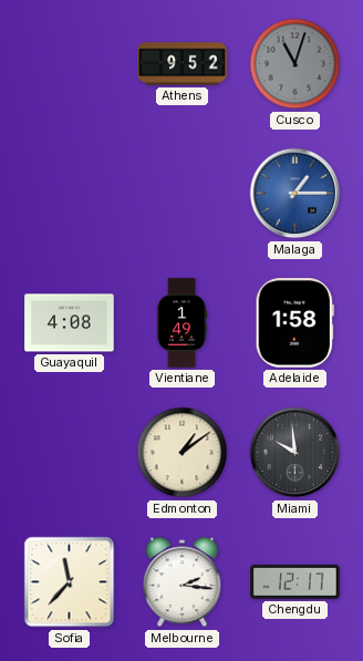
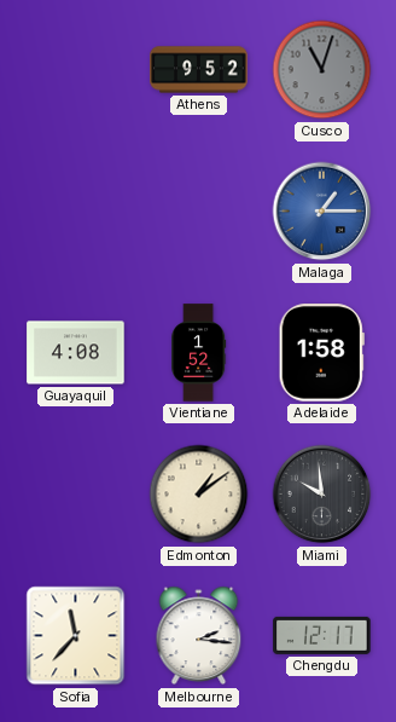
Vientiane: 1:49 -> 1:52
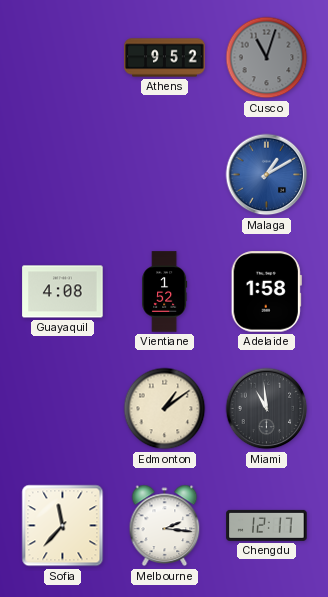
Malaga: 1:15 -> 1:10
Miami: 9:59 -> 10:59
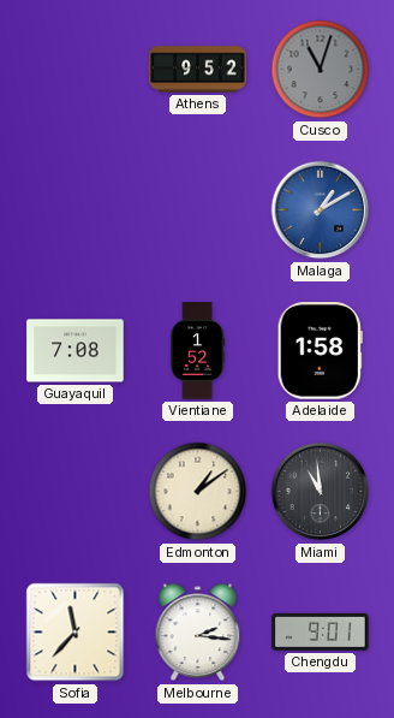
Guayaquil: 4:08 -> 7:08
Chengdu: 12:17 -> 9:01
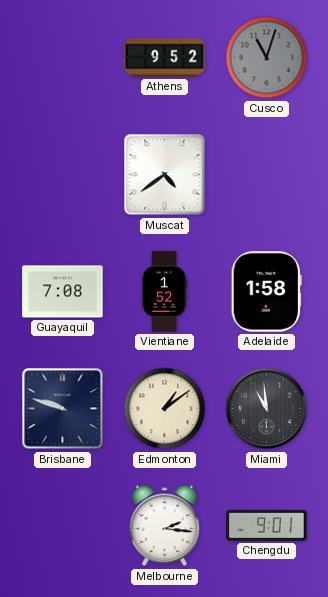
Muscat: none -> 4:39
Malaga: 1:10 -> none
Brisbane: none -> 9:48
Sofia: 11:37 -> none
